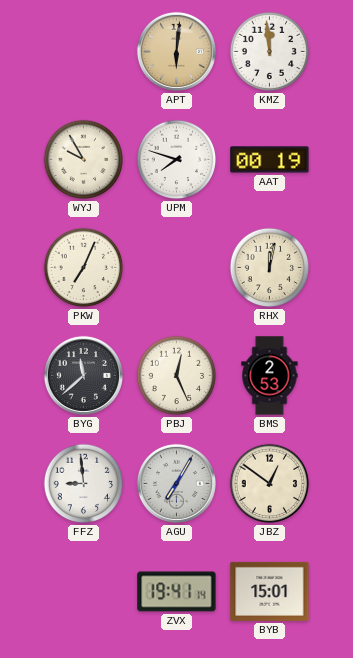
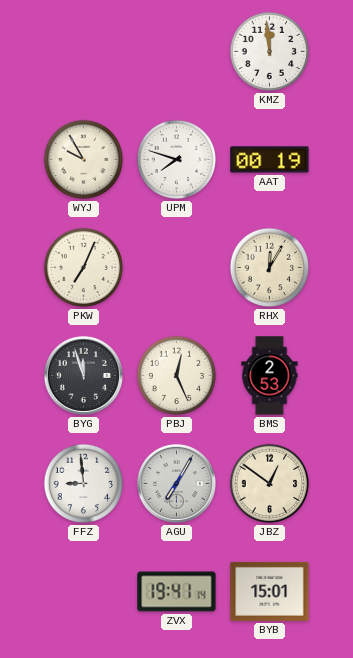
APT: 6:01 -> none
RHX: 12:02 -> 12:05
BYG: 11:38 -> 11:57
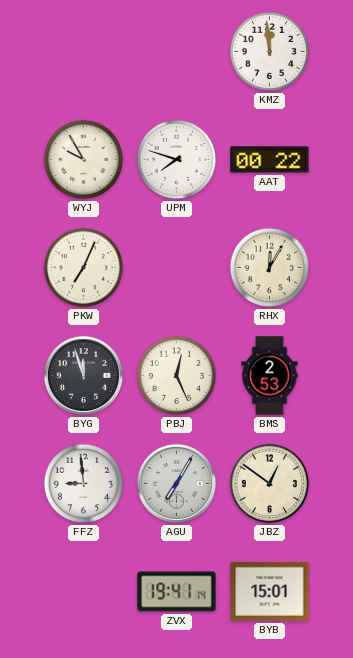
AAT: 00:19 -> 00:22
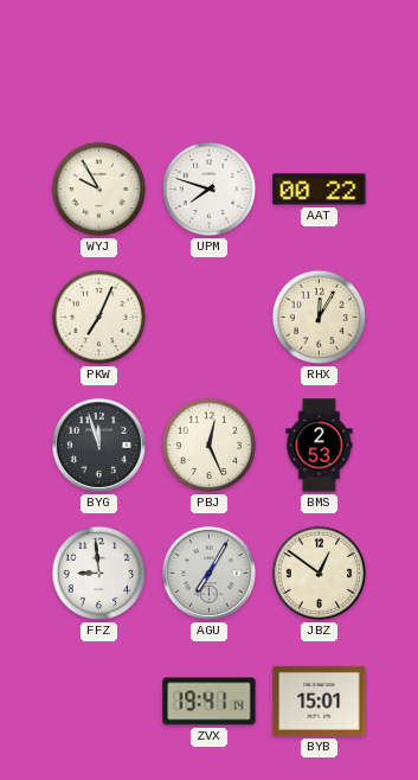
KMZ: 11:59 -> none
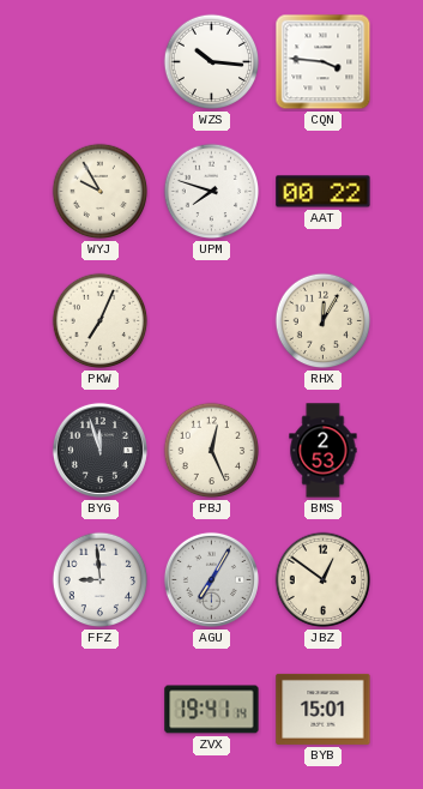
WZS: none -> 10:16
CQN: none -> 3:46
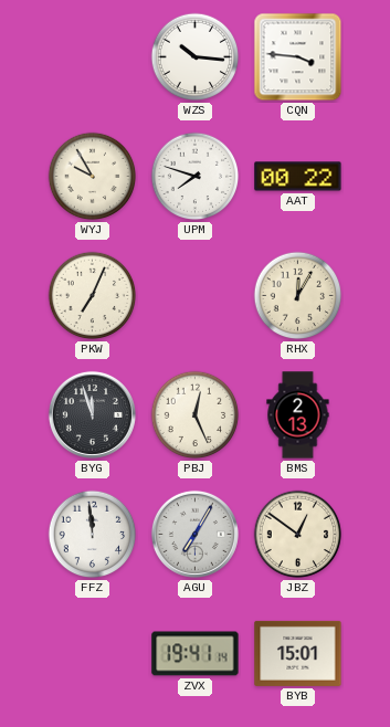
BMS: 2:53 -> 2:13
FFZ: 8:59 -> 11:59
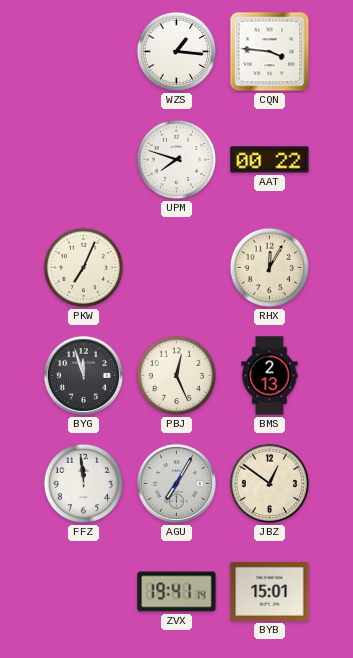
WZS: 10:16 -> 1:16
WYJ: 9:55 -> none
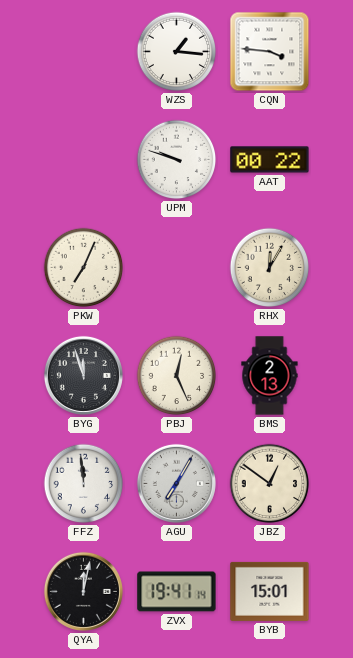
UPM: 7:48 -> 9:48
QYA: none -> 12:02
